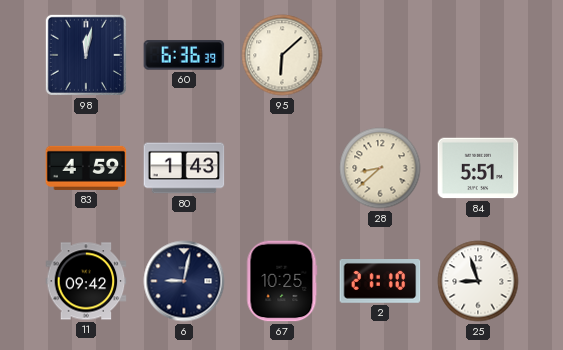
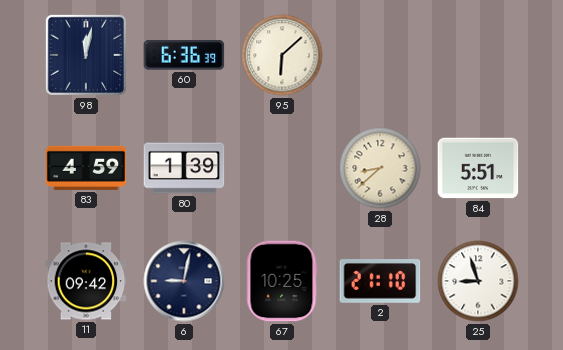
80: 1:43 -> 1:39
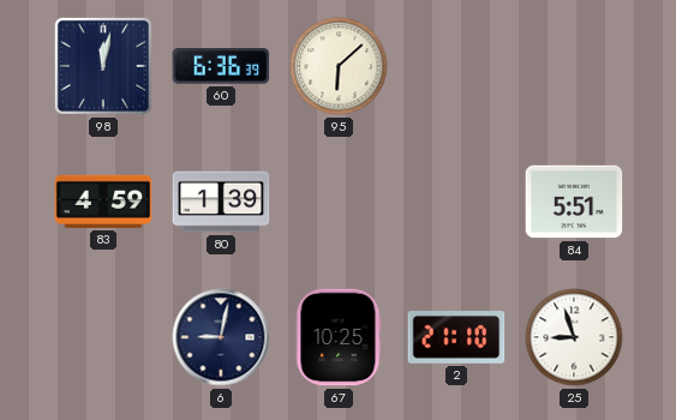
28: 8:38 -> none
11: 09:42 -> none
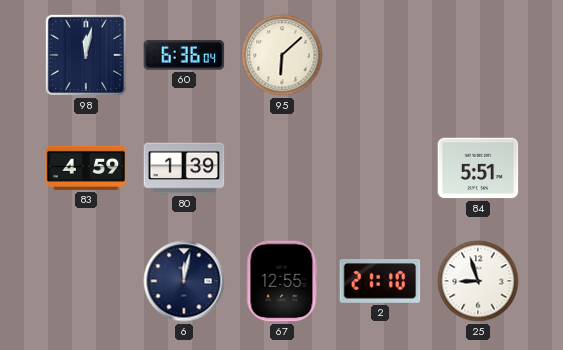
60: 6:36:39 -> 6:36:04
6: 9:02 -> 12:02
67: 10:25 -> 12:55
